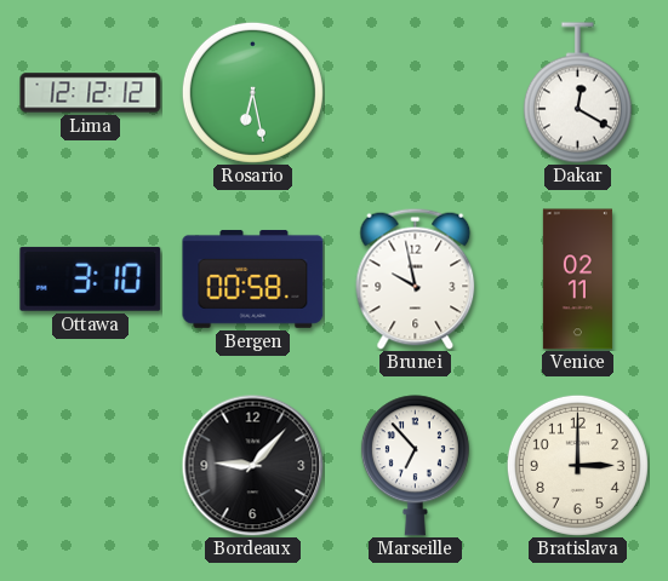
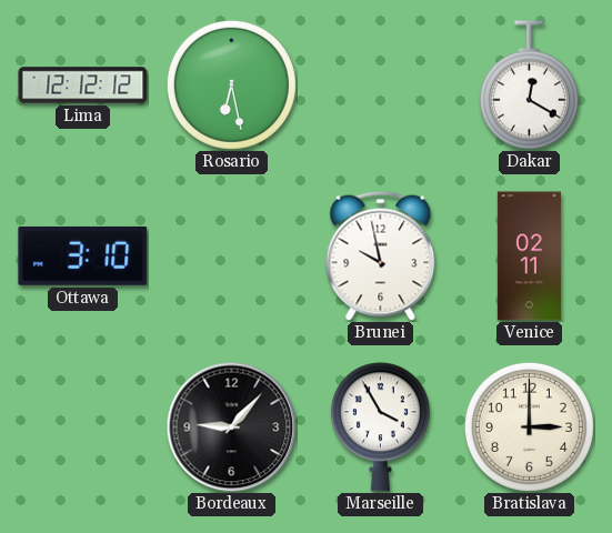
Bergen: 00:58 -> none
Marseille: 6:53 -> 3:55
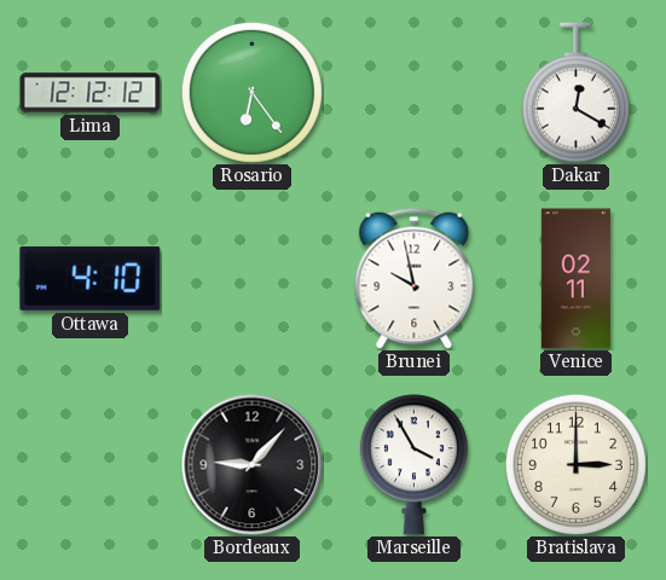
Rosario: 6:28 -> 6:24
Ottawa: 3:10 -> 4:10
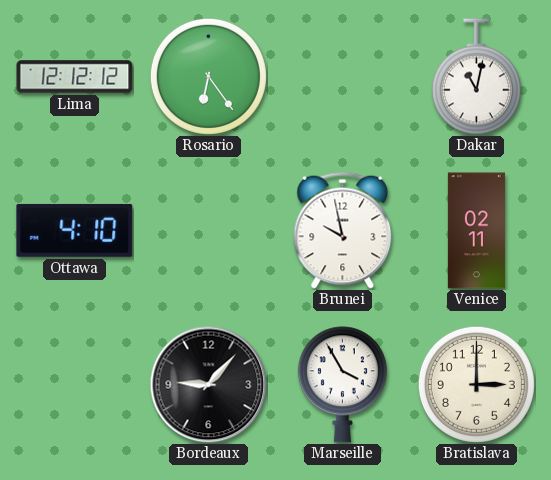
Dakar: 12:20 -> 11:02
